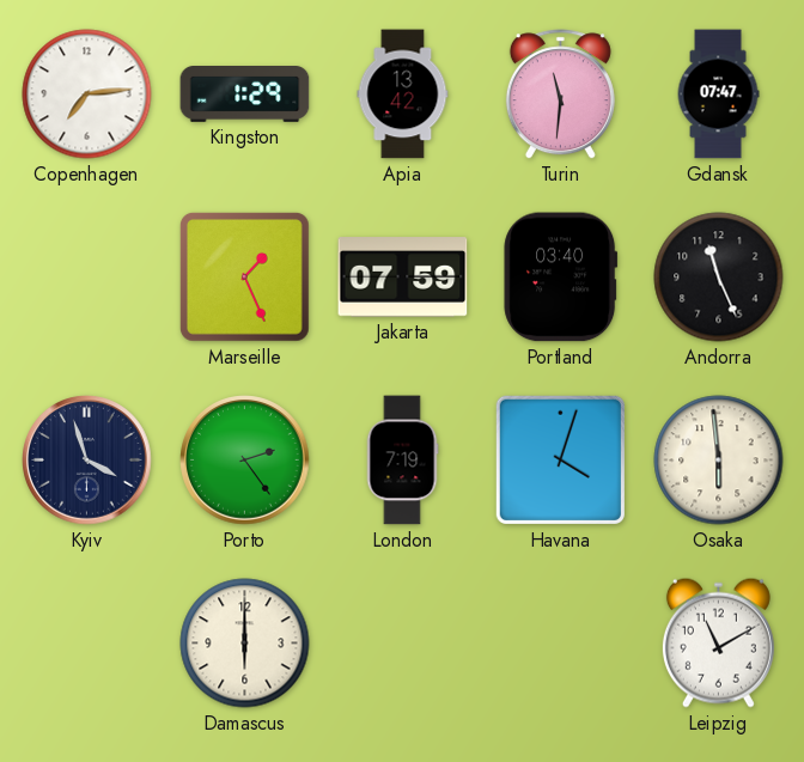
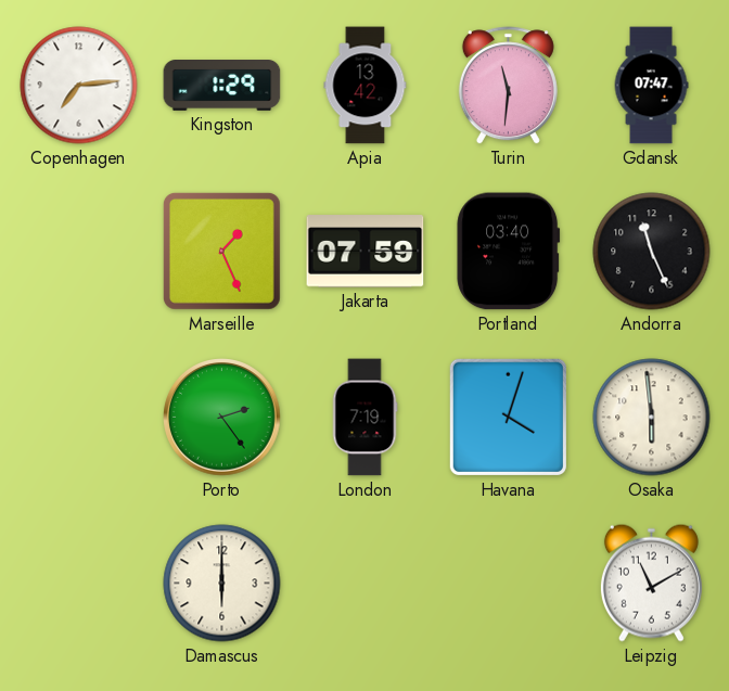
Kyiv: 3:57 -> none
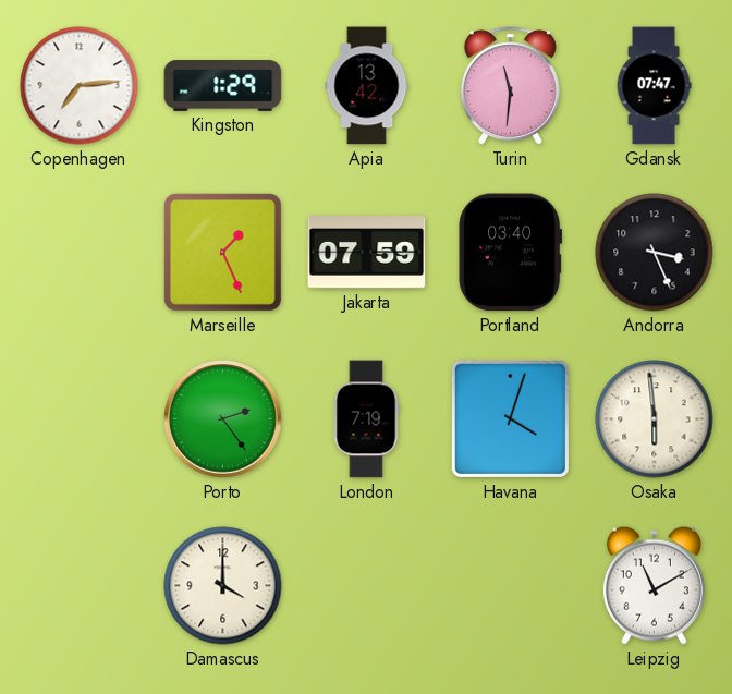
Andorra: 11:26 -> 3:26
Damascus: 6:00 -> 4:00
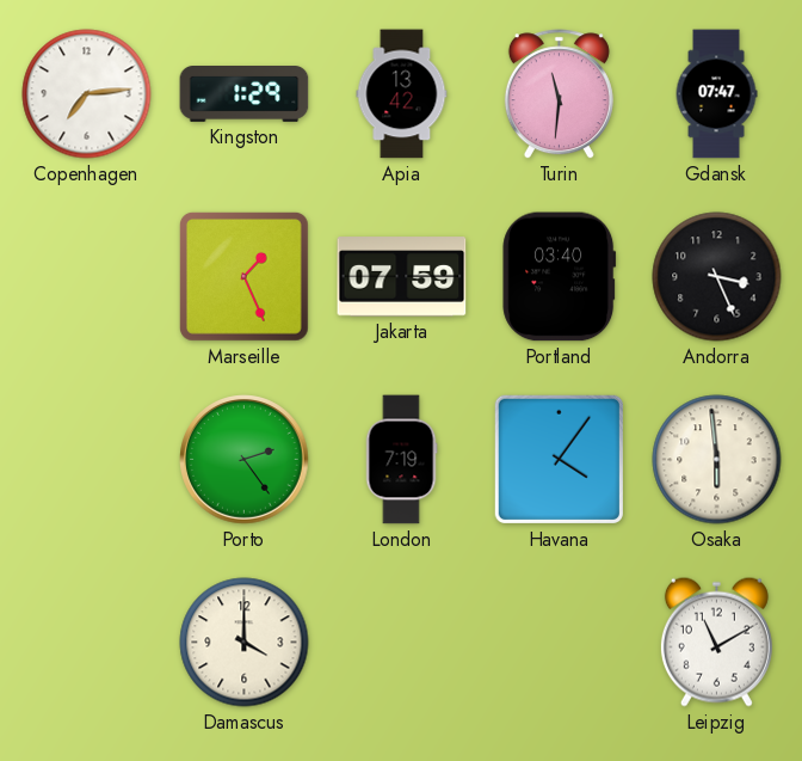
Havana: 4:03 -> 4:06
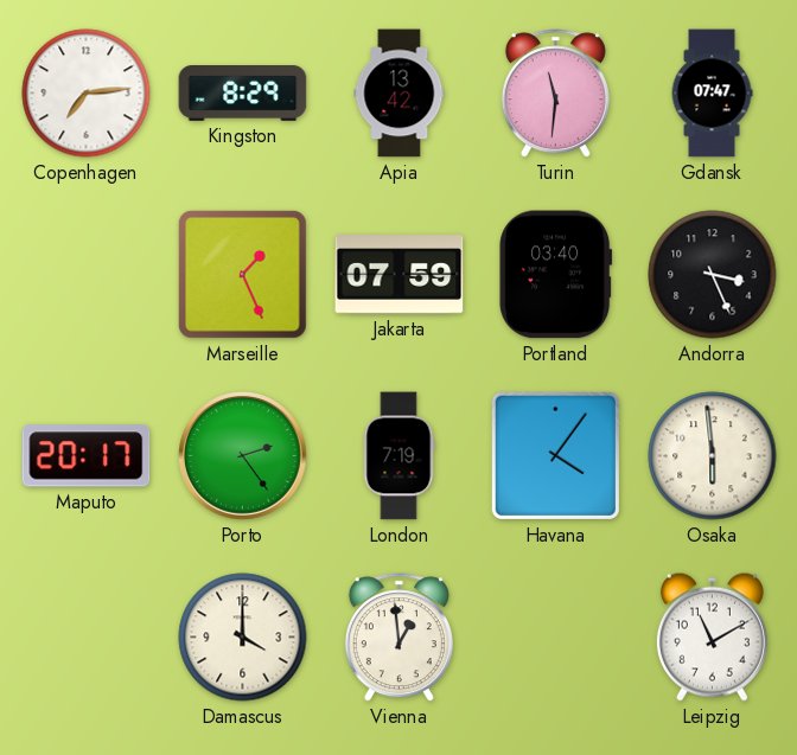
Kingston: 1:29 -> 8:29
Maputo: none -> 20:17
Vienna: none -> 12:59
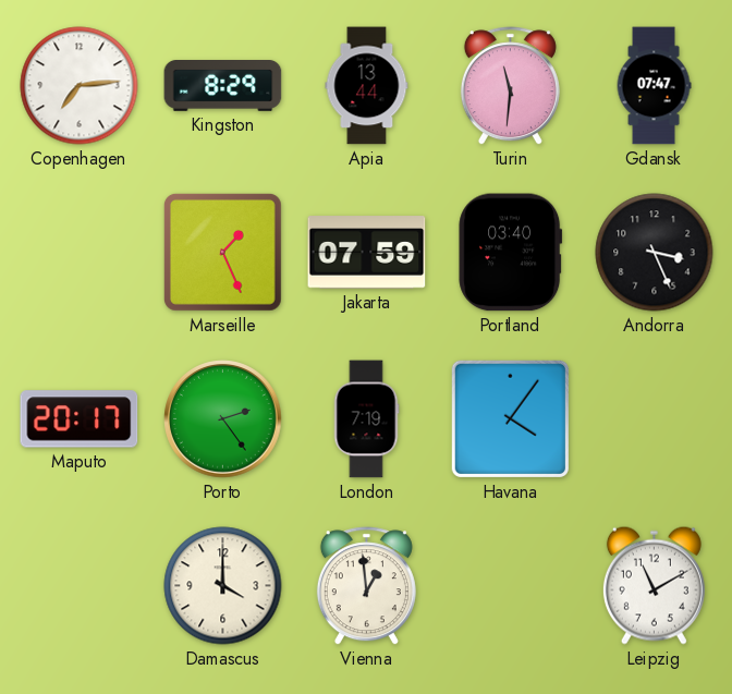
Apia: 13:42 -> 13:44
Osaka: 5:59 -> none
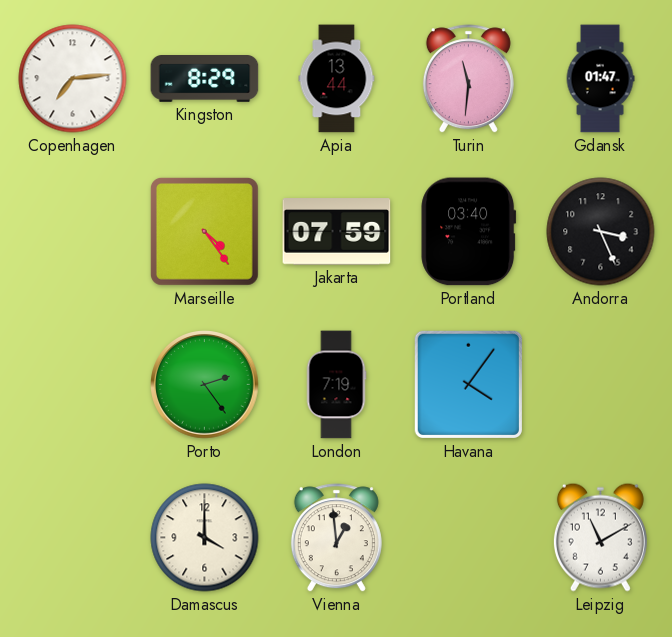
Gdansk: 07:47 -> 01:47
Marseille: 1:26 -> 4:24
Maputo: 20:17 -> none
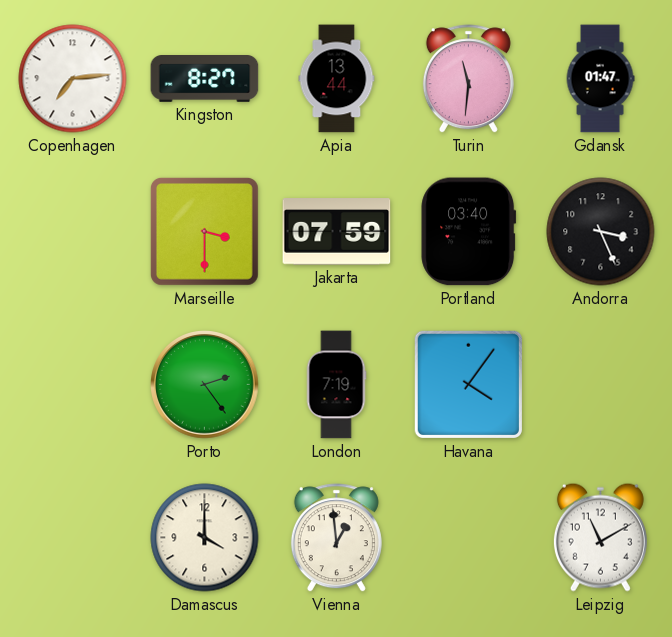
Kingston: 8:29 -> 8:27
Marseille: 4:24 -> 3:30
